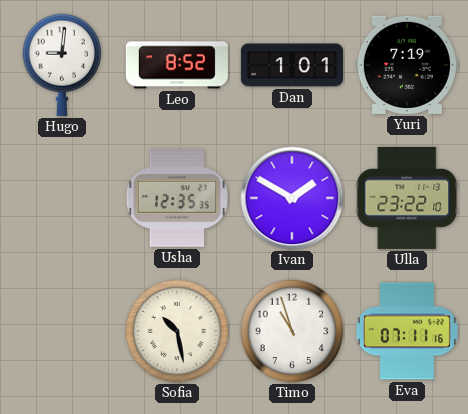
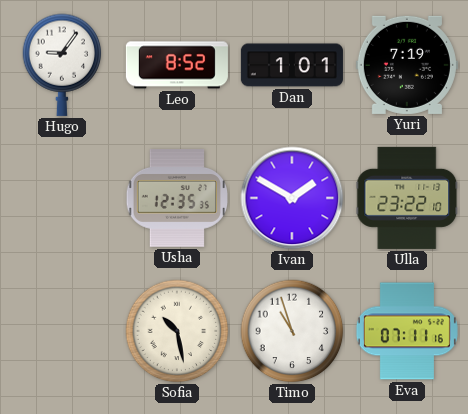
Hugo: 9:01 -> 9:06
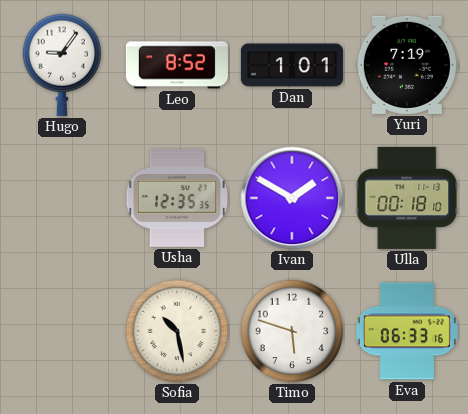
Ulla: 23:22 -> 00:18
Timo: 10:57 -> 5:48
Eva: 07:11 -> 06:33
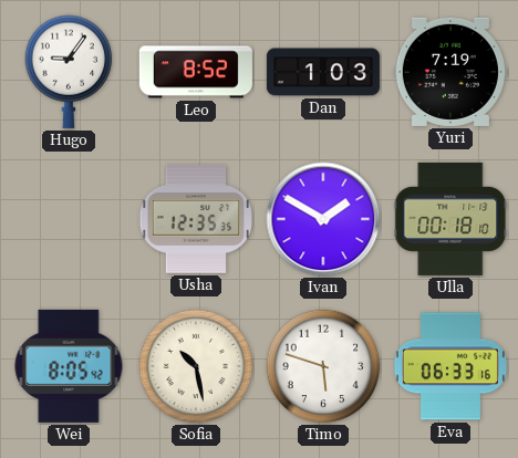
Dan: 1:01 -> 1:03
Wei: none -> 8:05
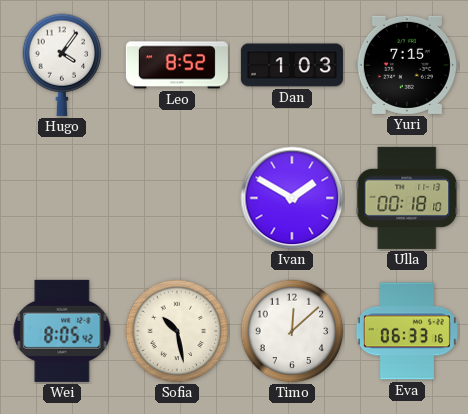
Hugo: 9:06 -> 4:06
Yuri: 7:19 -> 7:15
Usha: 12:35 -> none
Timo: 5:48 -> 12:08
